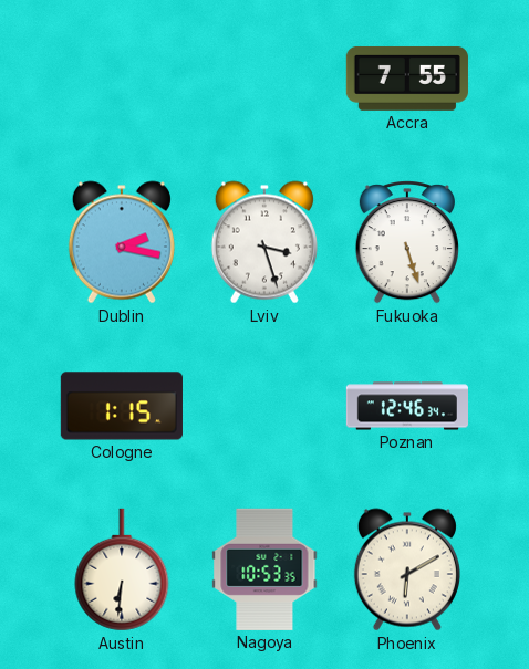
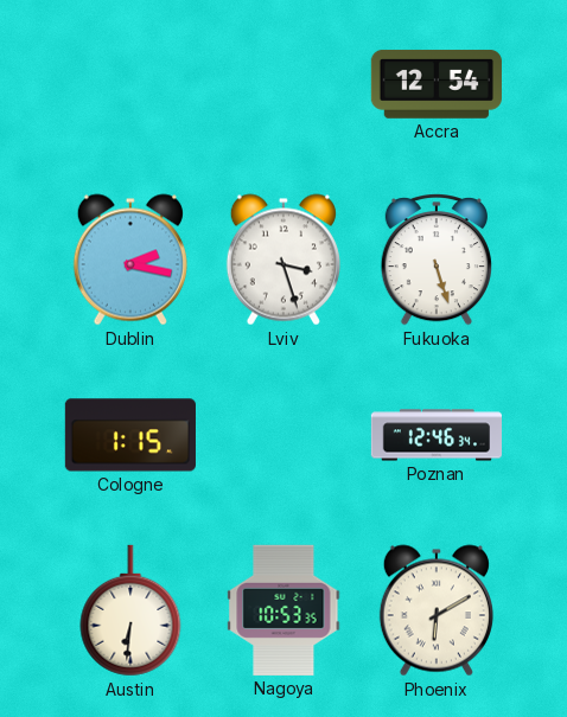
Accra: 7:55 -> 12:54
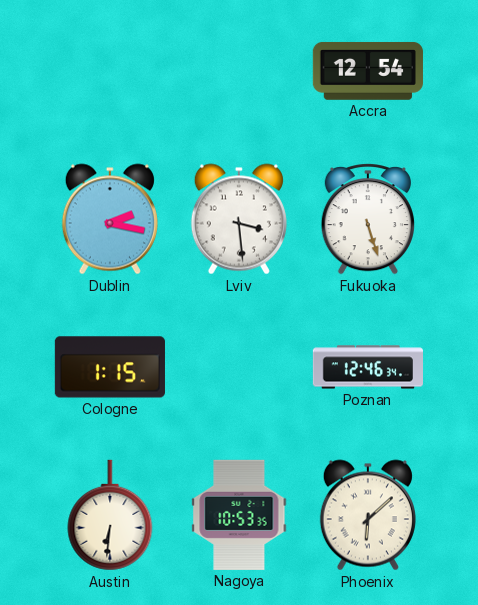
Lviv: 3:27 -> 3:29
Phoenix: 6:10 -> 6:08
